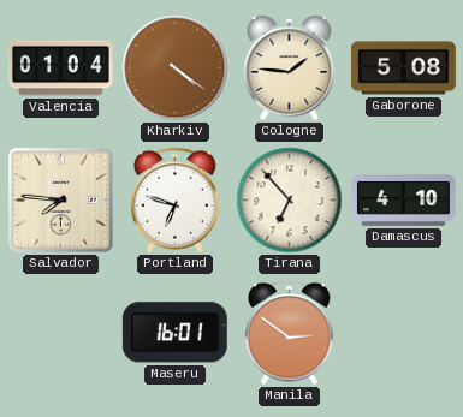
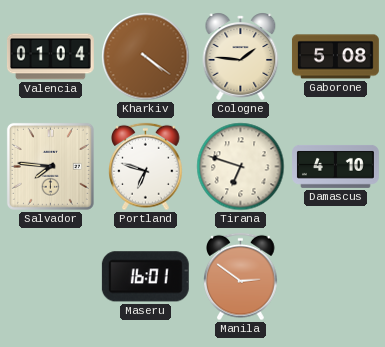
Tirana: 6:53 -> 6:48
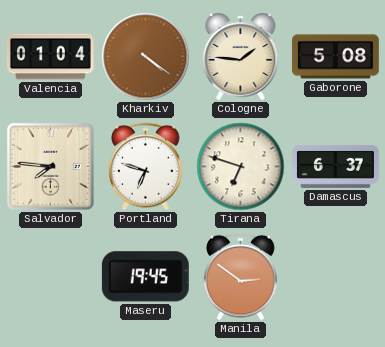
Damascus: 4:10 -> 6:37
Maseru: 16:01 -> 19:45
